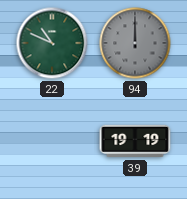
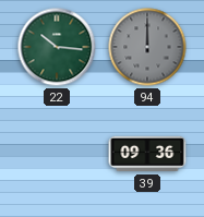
22: 10:49 -> 10:16
39: 19:19 -> 09:36
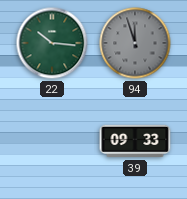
94: 12:00 -> 11:57
39: 09:36 -> 09:33
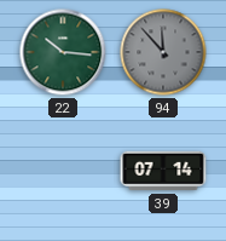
94: 11:57 -> 11:53
39: 09:33 -> 07:14
